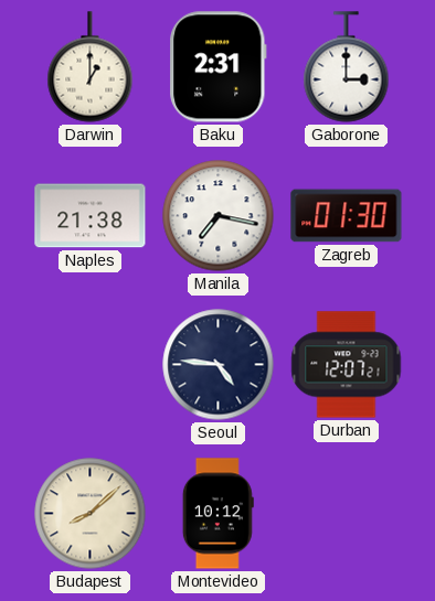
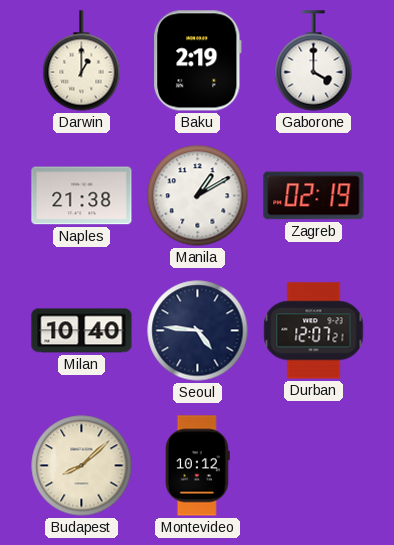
Baku: 2:31 -> 2:19
Gaborone: 3:00 -> 4:00
Manila: 7:17 -> 1:10
Zagreb: 01:30 -> 02:19
Milan: none -> 10:40
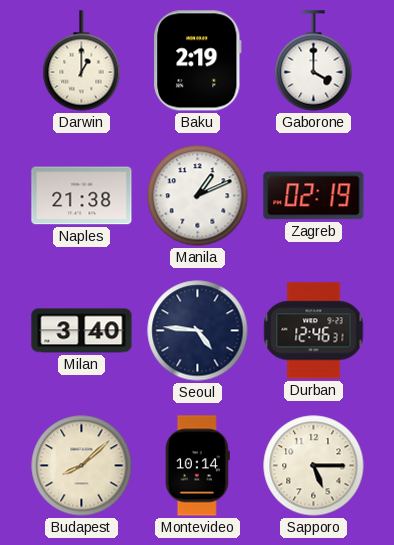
Manila: 1:10 -> 1:11
Milan: 10:40 -> 3:40
Durban: 12:07 -> 12:46
Montevideo: 10:12 -> 10:14
Sapporo: none -> 5:15
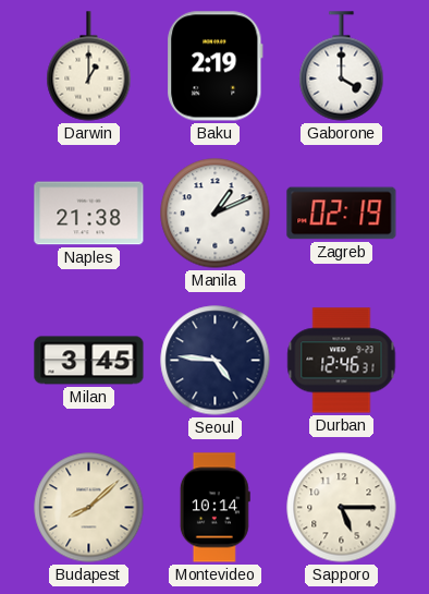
Milan: 3:40 -> 3:45
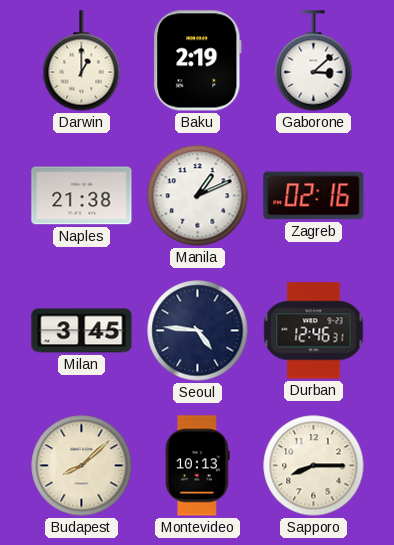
Gaborone: 4:00 -> 3:08
Zagreb: 02:19 -> 02:16
Montevideo: 10:14 -> 10:13
Sapporo: 5:15 -> 8:15
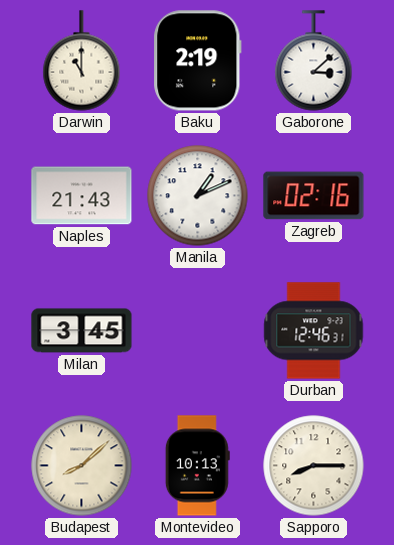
Darwin: 1:00 -> 11:00
Naples: 21:38 -> 21:43
Seoul: 4:46 -> none
